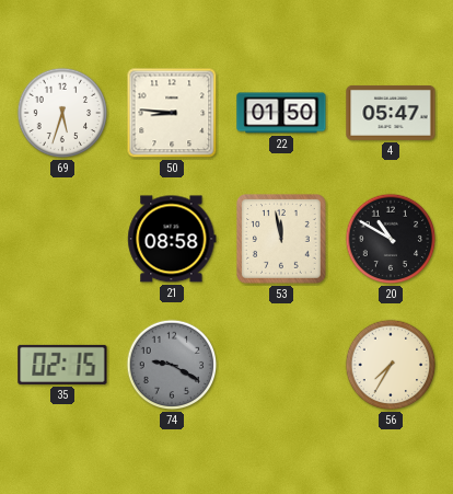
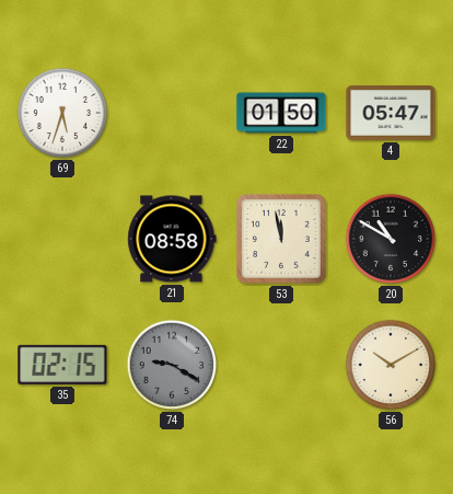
50: 8:46 -> none
56: 7:35 -> 10:10
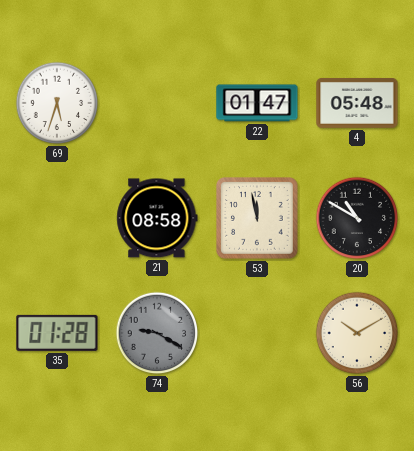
22: 01:50 -> 01:47
4: 05:47 -> 05:48
35: 02:15 -> 01:28
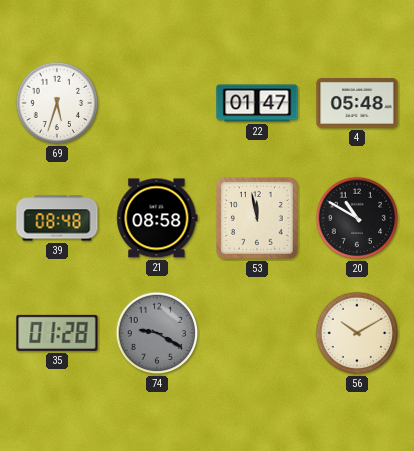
39: none -> 08:48
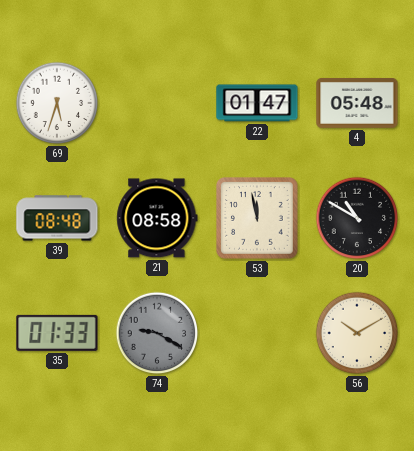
35: 01:28 -> 01:33
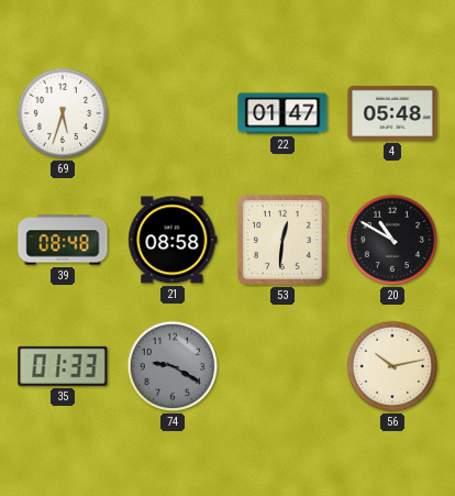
53: 11:58 -> 12:31
56: 10:10 -> 10:13
